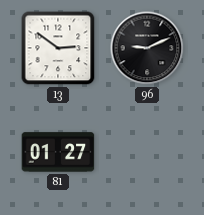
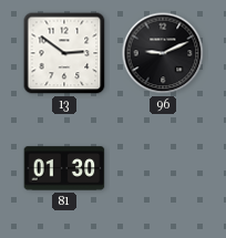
81: 01:27 -> 01:30
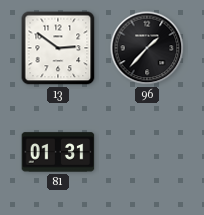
96: 9:11 -> 1:37
81: 01:30 -> 01:31
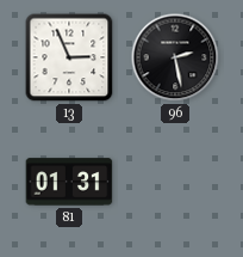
13: 2:51 -> 2:56
96: 1:37 -> 2:28
